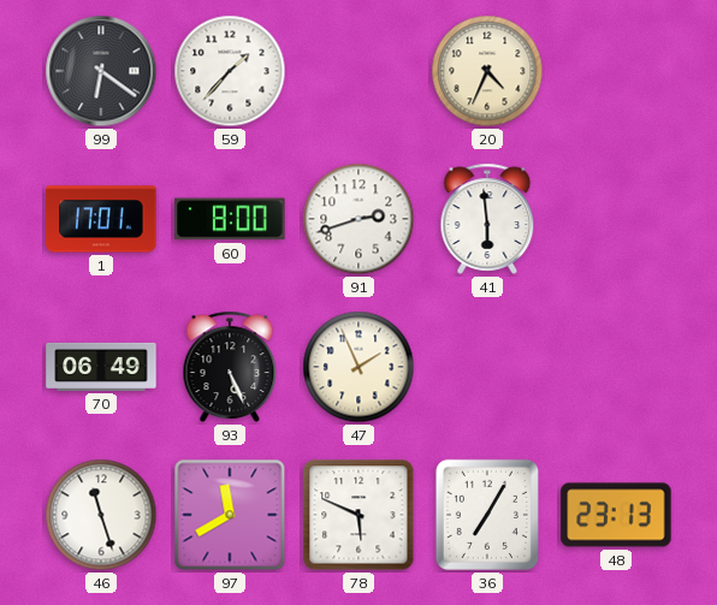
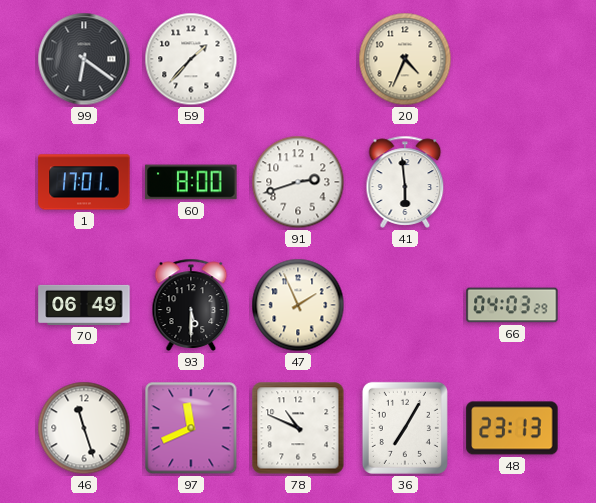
93: 5:26 -> 5:30
66: none -> 04:03
97: 11:40 -> 11:41
78: 5:49 -> 10:49
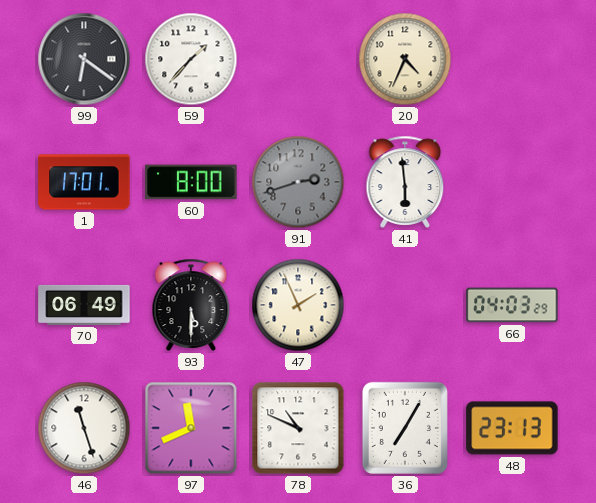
91 dial: white -> grey
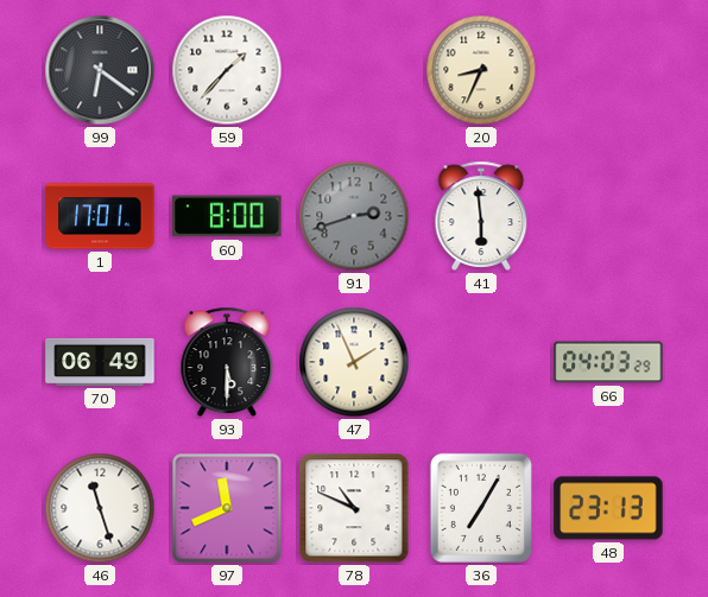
20: 4:34 -> 8:34
